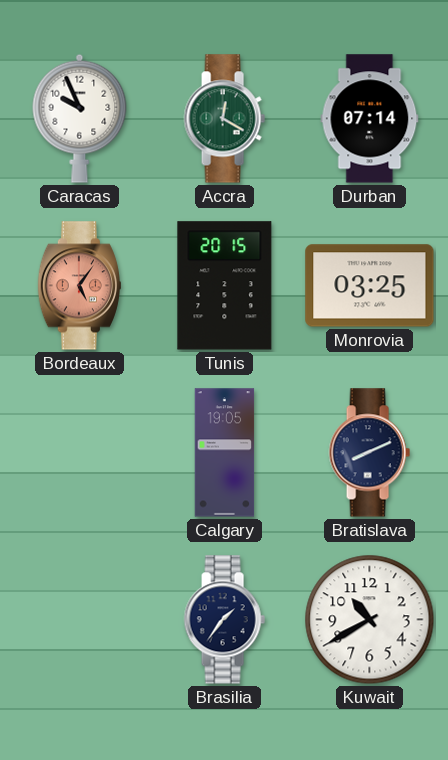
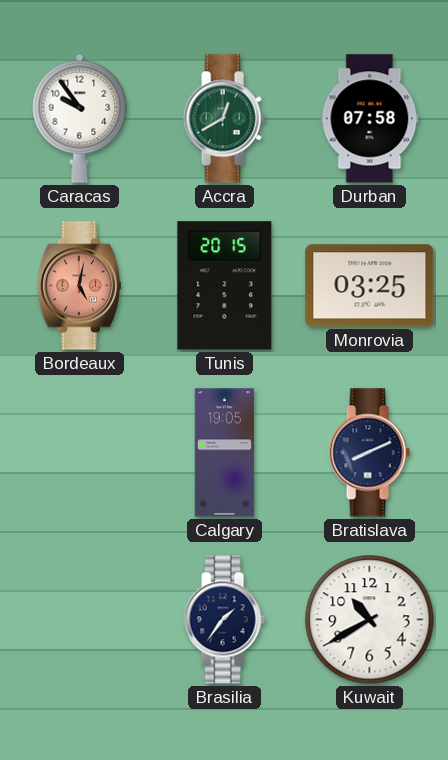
Caracas: 9:56 -> 9:54
Accra: 12:20 -> 12:40
Durban: 07:14 -> 07:58
Bordeaux: 5:06 -> 5:02
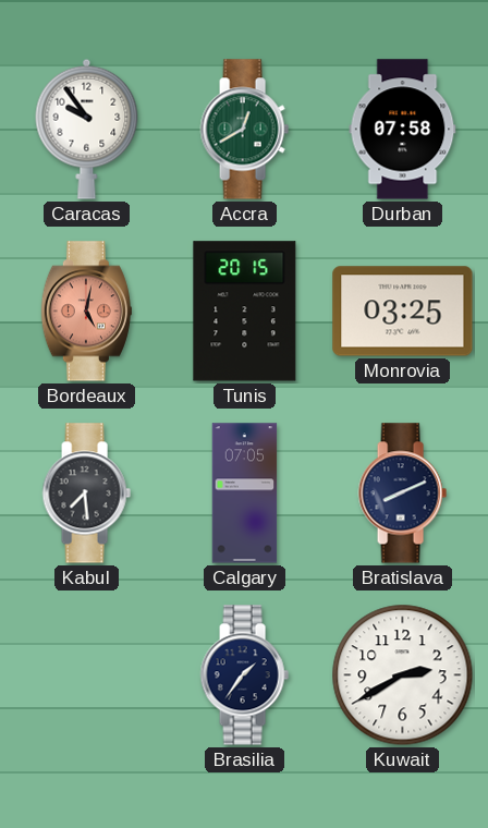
Kabul: none -> 7:29
Calgary: 19:05 -> 07:05
Kuwait: 10:40 -> 2:40
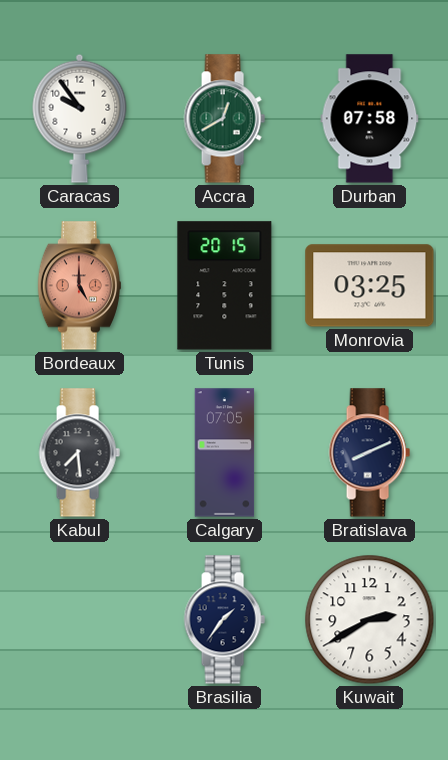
Bordeaux: 5:02 -> 5:00
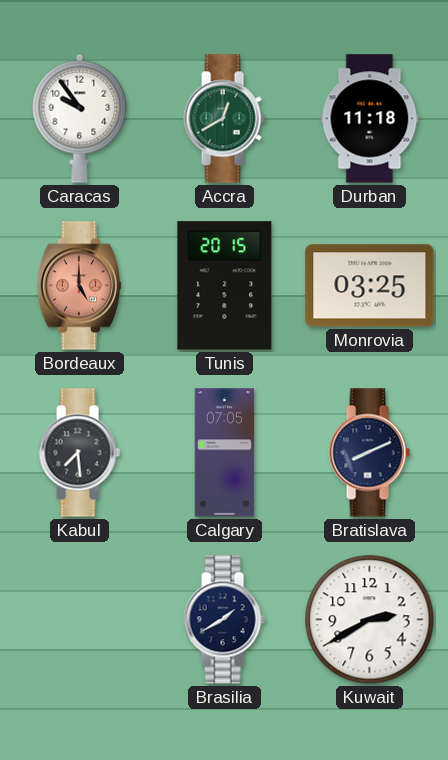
Durban: 07:58 -> 11:18
Brasilia: 1:36 -> 1:40
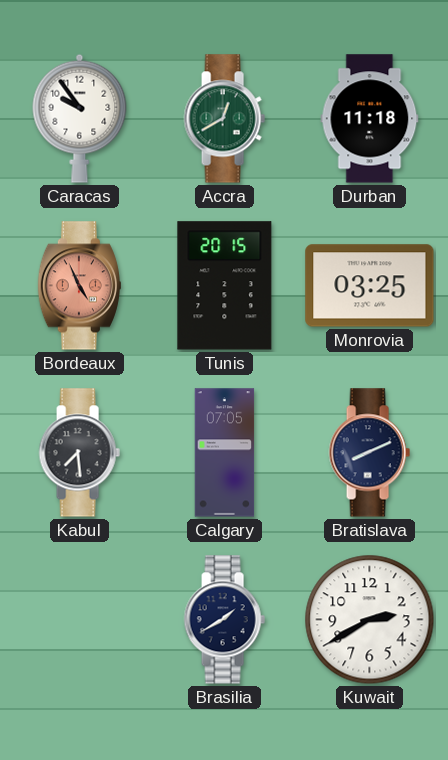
Bordeaux: 5:00 -> 4:56
